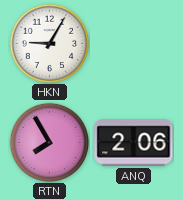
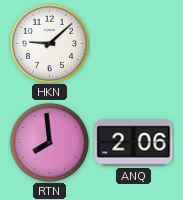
HKN: 9:05 -> 9:08
RTN: 7:55 -> 7:59
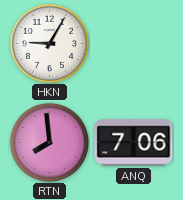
HKN: 9:08 -> 9:05
ANQ: 2:06 -> 7:06
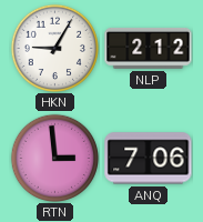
NLP: none -> 2:12
RTN: 7:59 -> 2:59
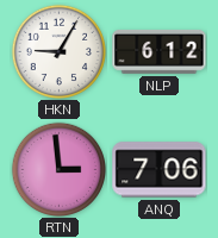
NLP: 2:12 -> 6:12
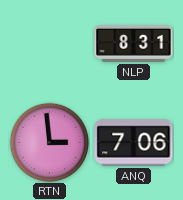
HKN: 9:05 -> none
NLP: 6:12 -> 8:31
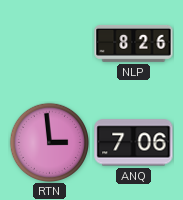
NLP: 8:31 -> 8:26
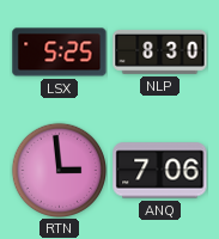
LSX: none -> 5:25
NLP: 8:26 -> 8:30
